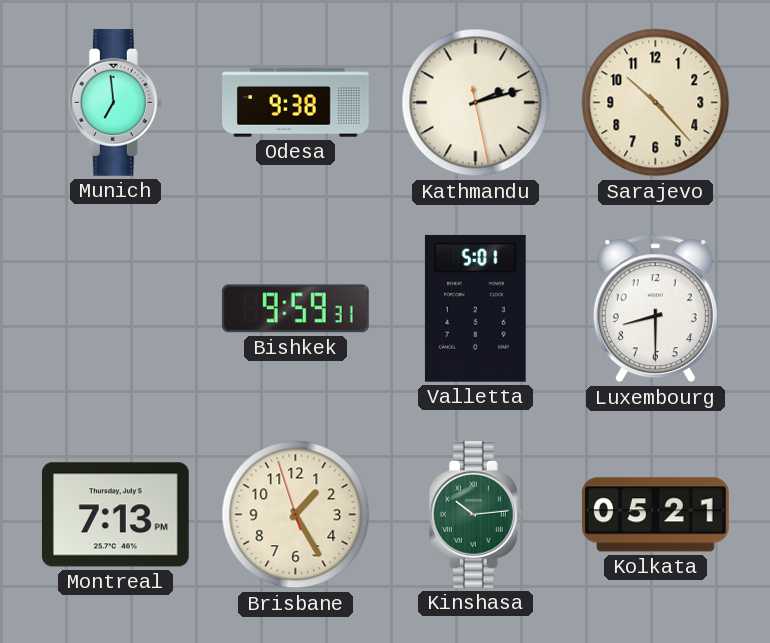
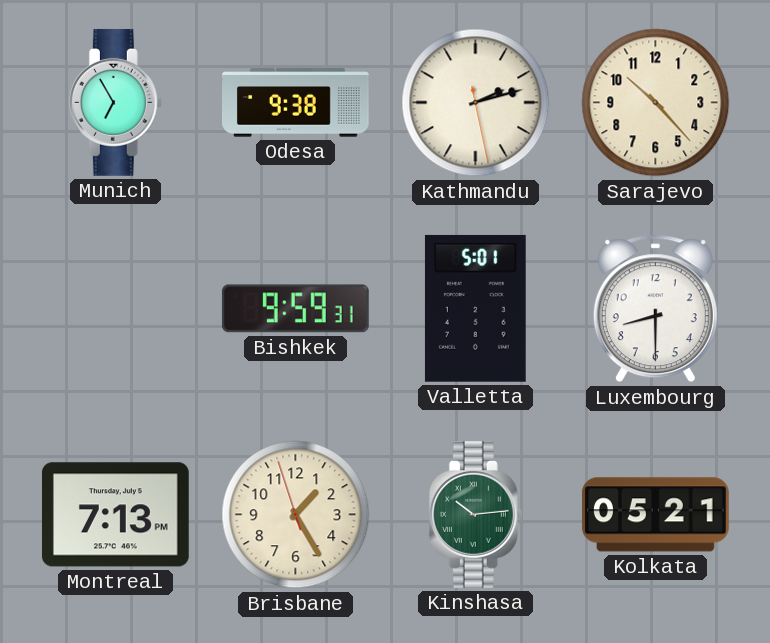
Munich: 6:59 -> 6:55
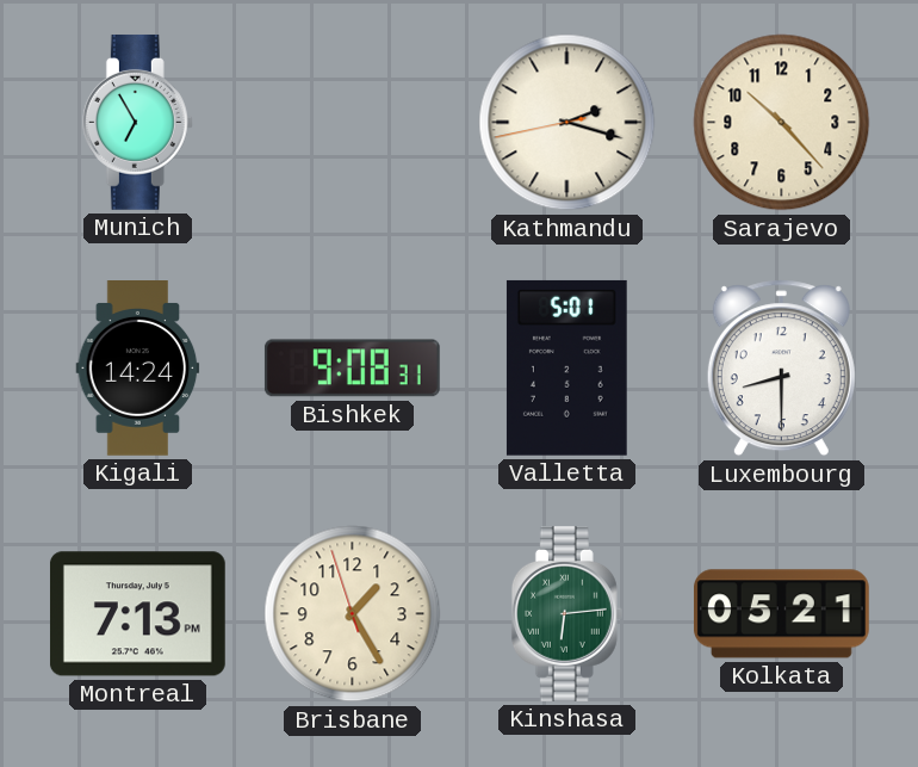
Odesa: 9:38 -> none
Kathmandu: 2:12 -> 2:17
Kigali: none -> 14:24
Bishkek: 9:59 -> 9:08
Kinshasa: 10:14 -> 6:14
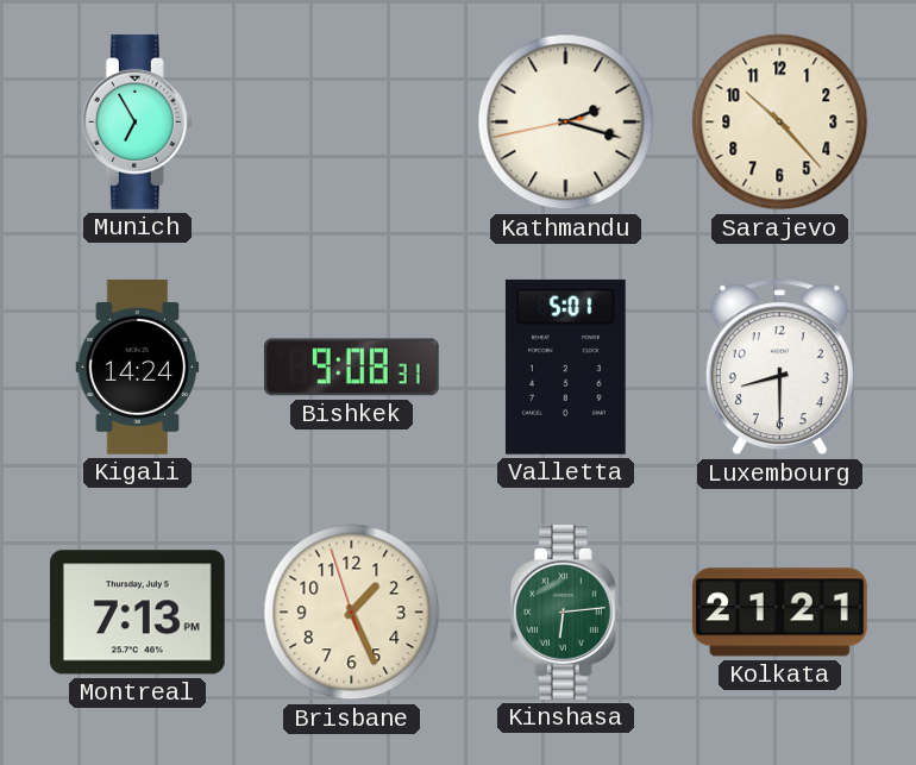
Brisbane: 1:24 -> 1:25
Kolkata: 05:21 -> 21:21
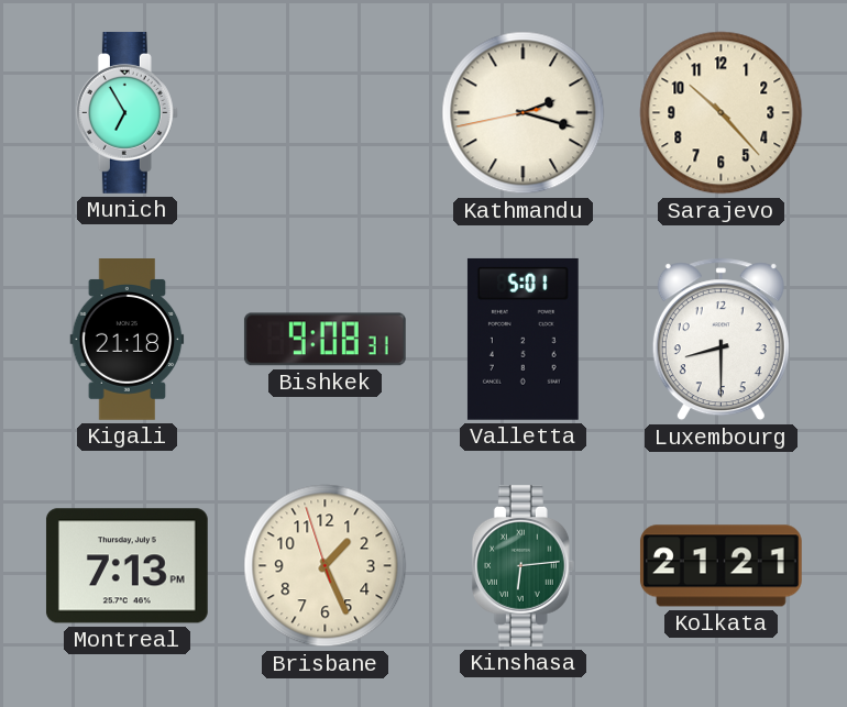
Kigali: 14:24 -> 21:18
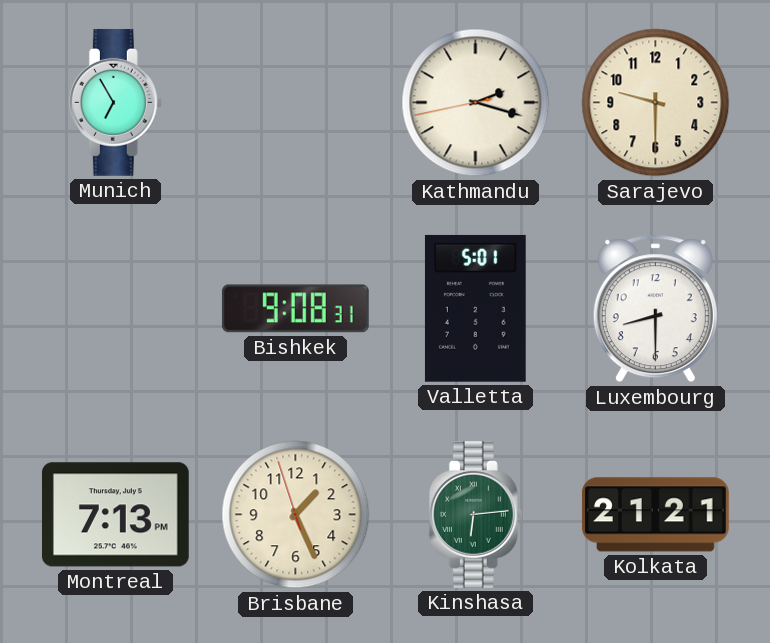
Sarajevo: 10:23 -> 9:30
Kigali: 21:18 -> none
